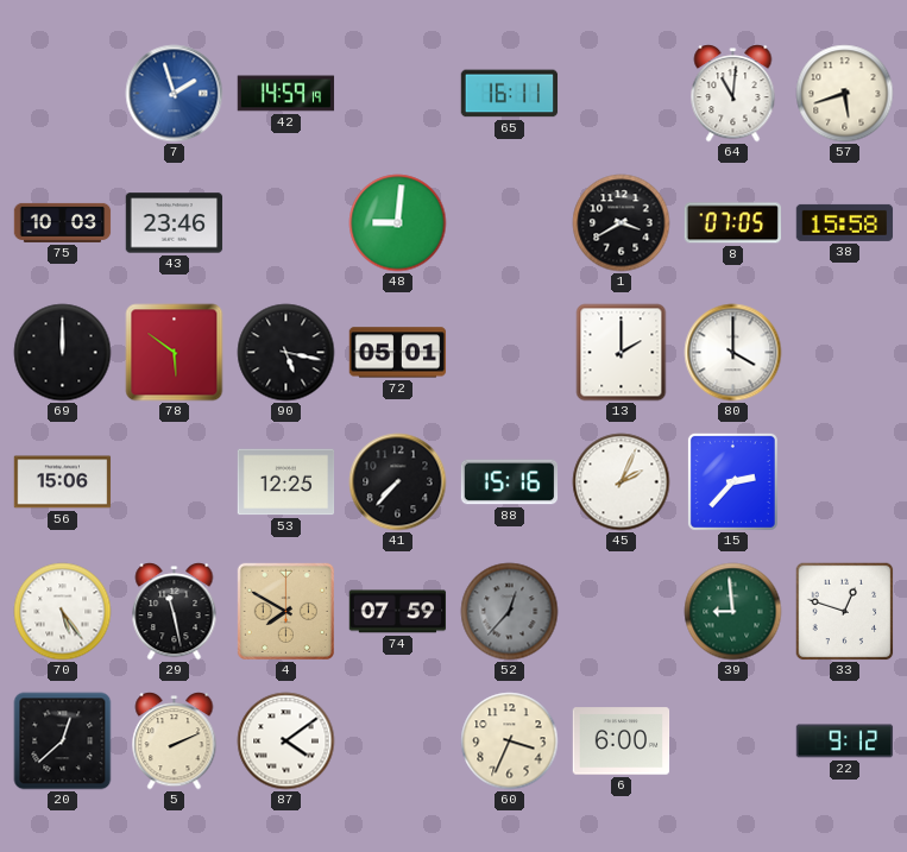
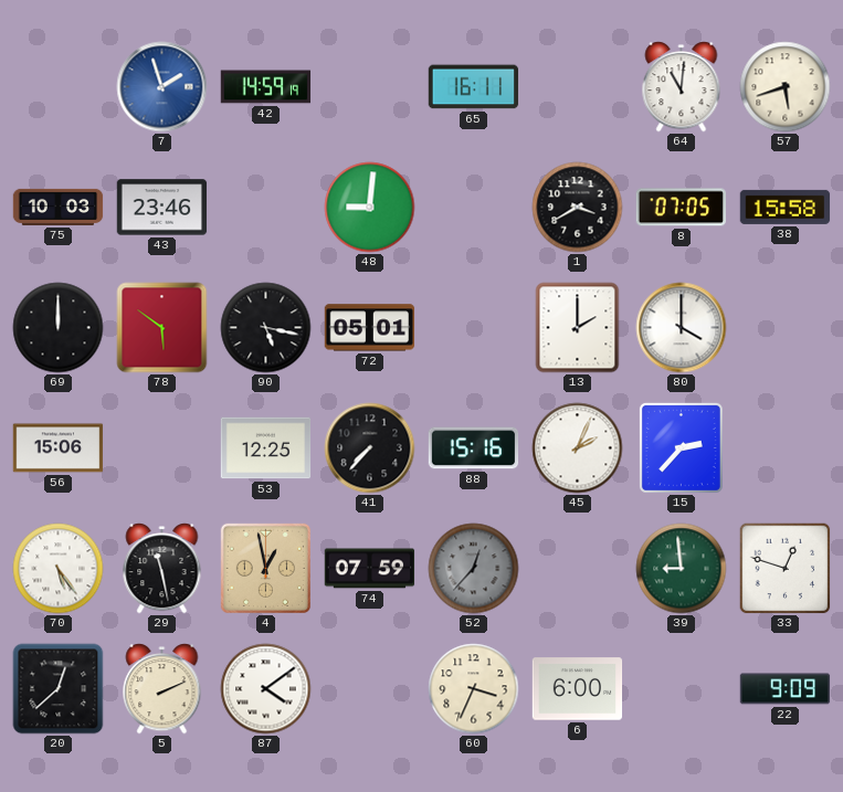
4: 7:50 -> 12:58
22: 9:12 -> 9:09
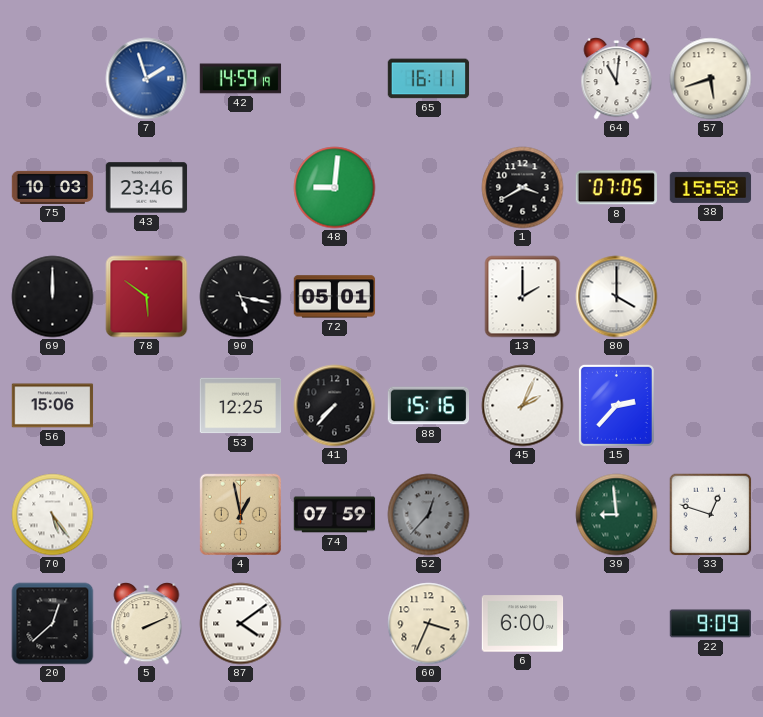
29: 11:28 -> none
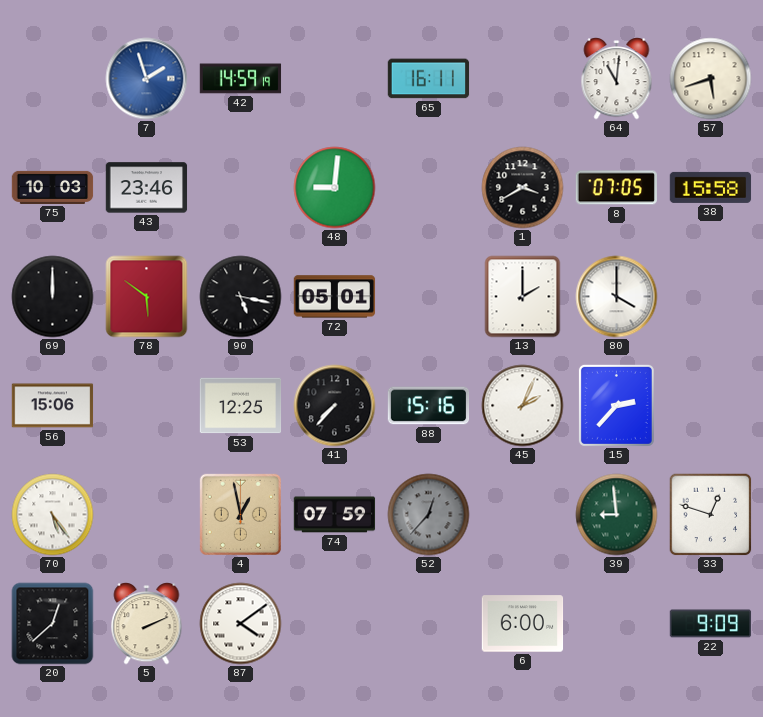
60: 3:34 -> none
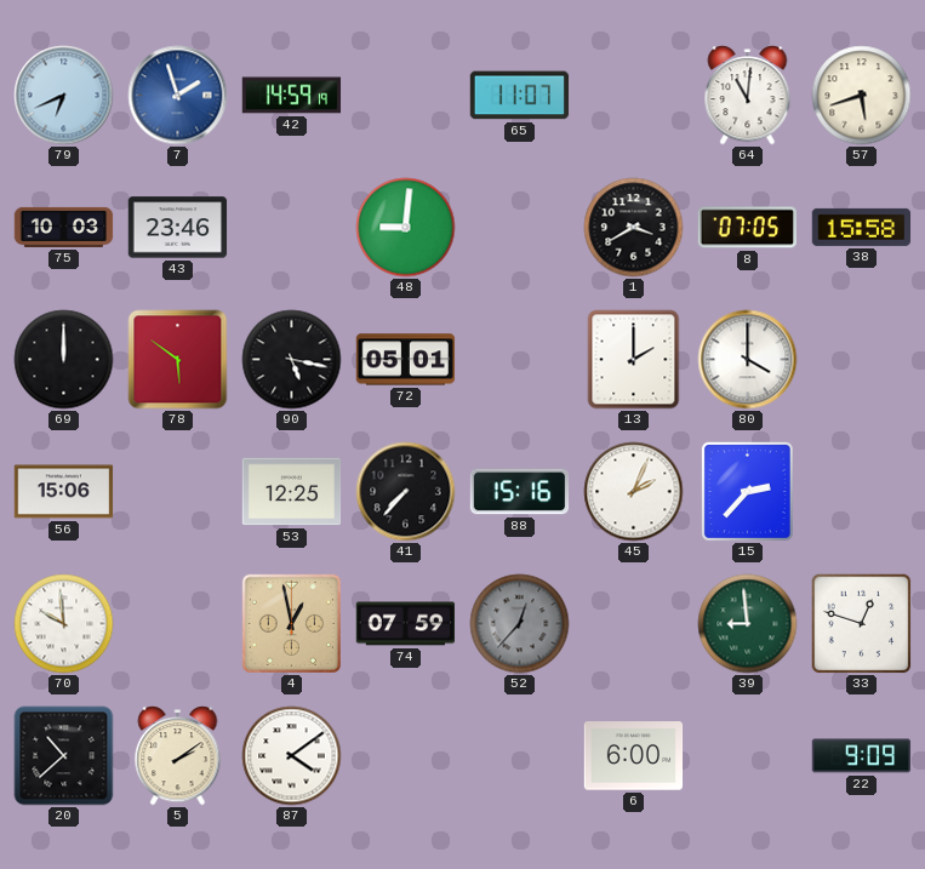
79: none -> 6:41
65: 16:11 -> 11:07
70: 5:24 -> 9:59
20: 12:38 -> 10:38
5: 2:11 -> 2:09
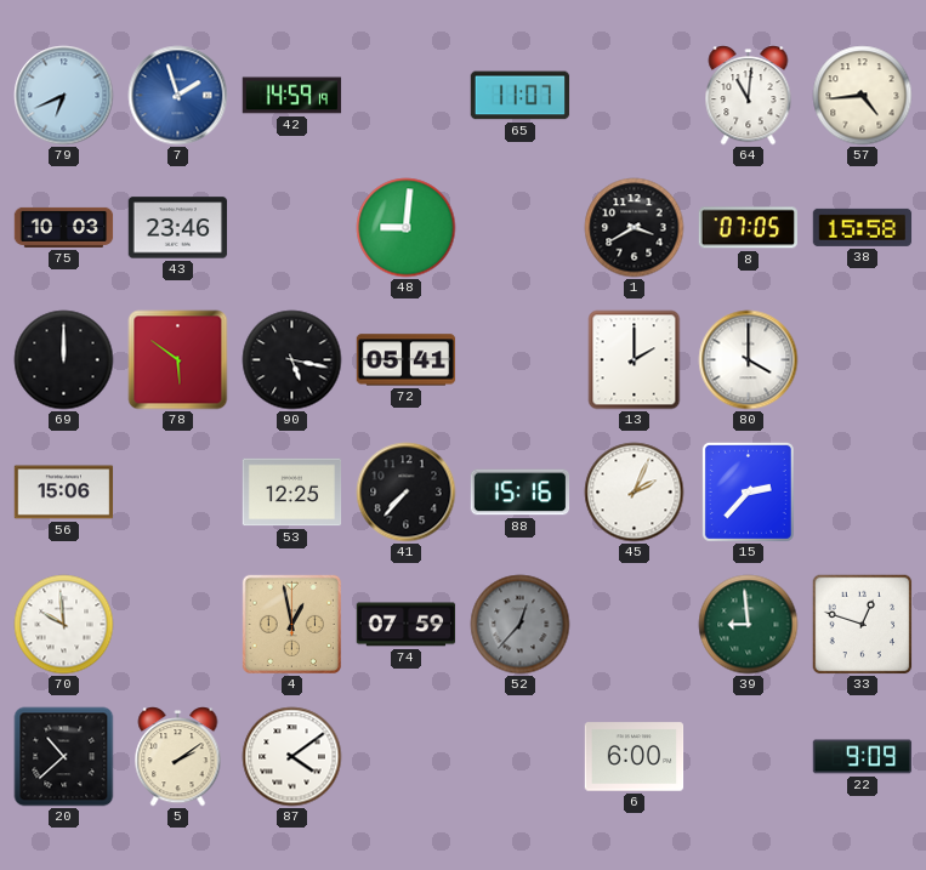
57: 5:42 -> 4:44
72: 05:01 -> 05:41
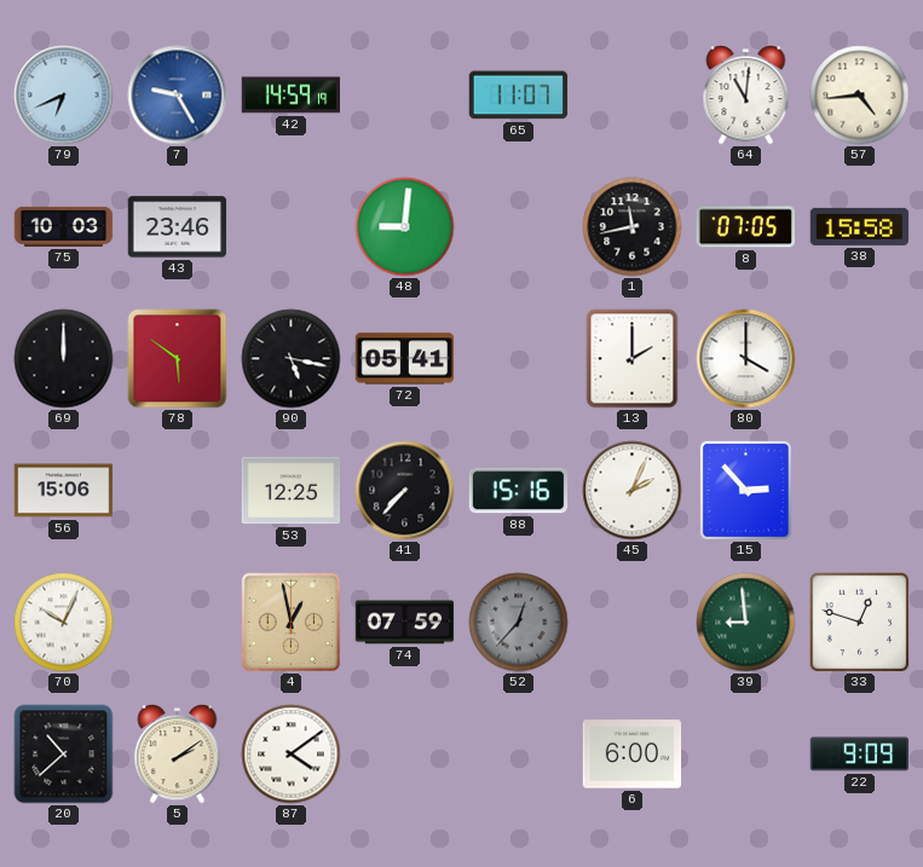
7: 1:57 -> 9:25
1: 3:40 -> 11:43
15: 2:37 -> 2:53
70: 9:59 -> 10:04
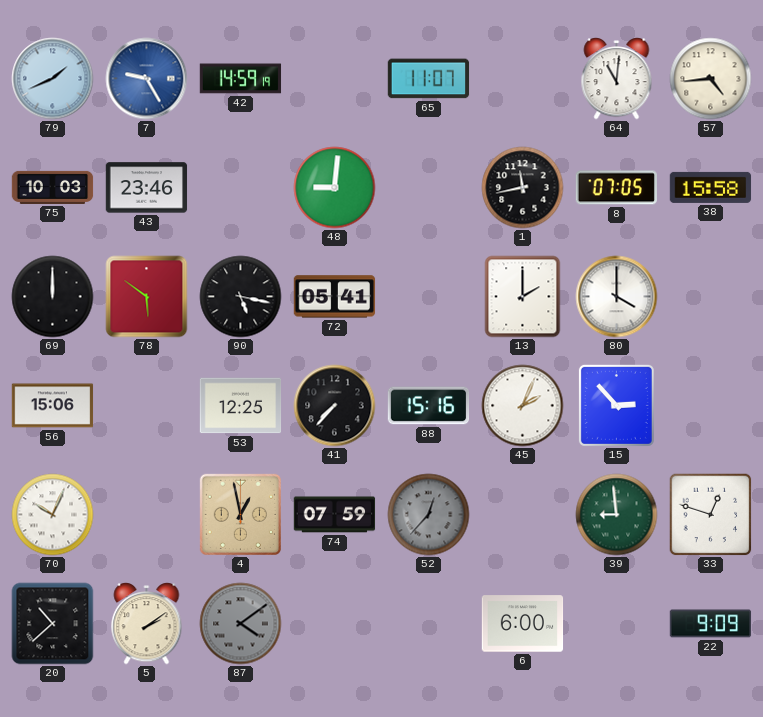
79: 6:41 -> 1:41
87 dial: white -> grey
